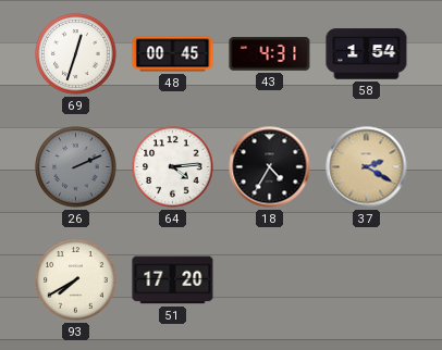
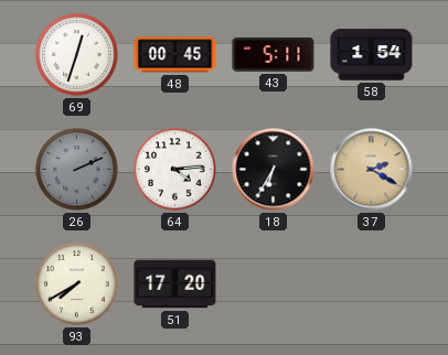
43: 4:31 -> 5:11
18: 4:35 -> 6:35
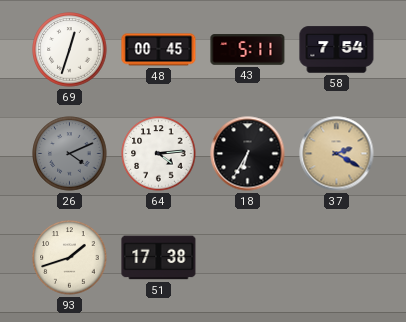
58: 1:54 -> 7:54
26: 2:11 -> 4:11
93: 7:40 -> 1:42
51: 17:20 -> 17:38
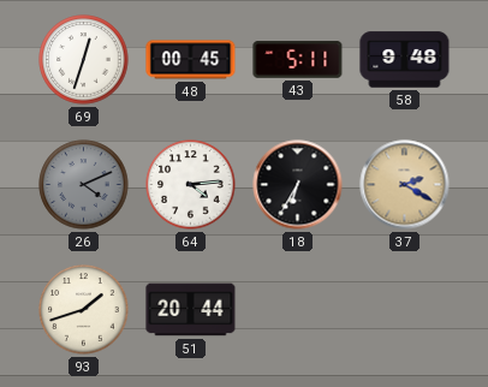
58: 7:54 -> 9:48
51: 17:38 -> 20:44
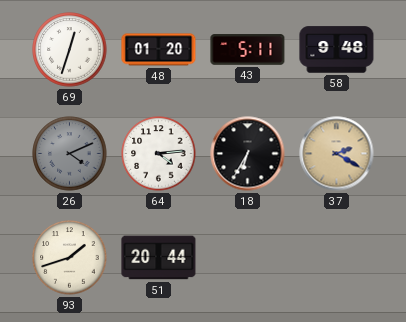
48: 00:45 -> 01:20
